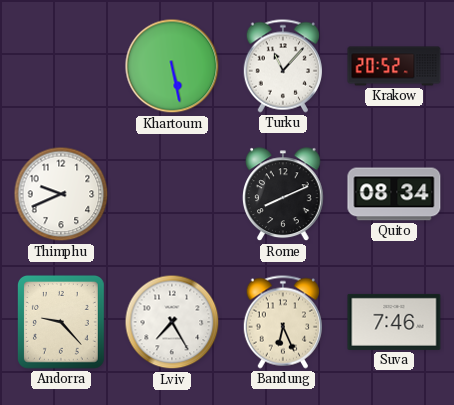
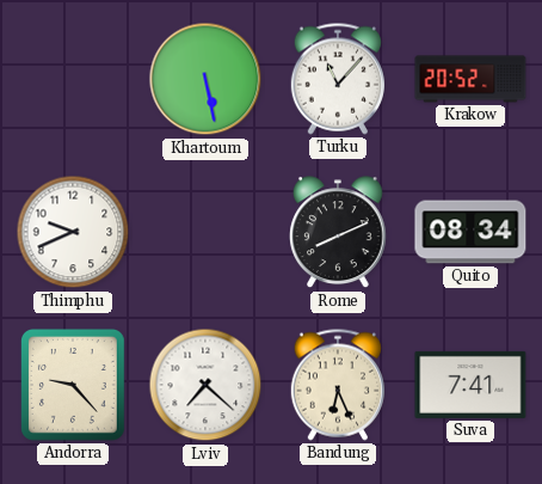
Lviv: 7:25 -> 7:22
Suva: 7:46 -> 7:41
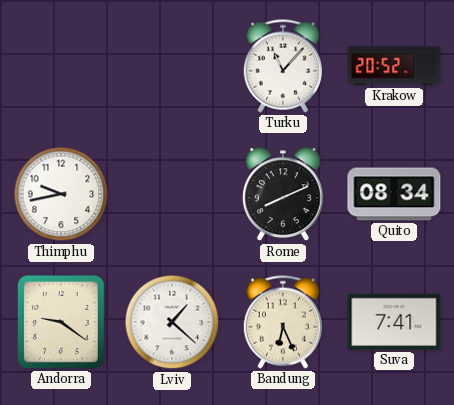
Khartoum: 5:28 -> none
Thimphu: 9:41 -> 9:43
Andorra: 9:23 -> 9:21
Lviv: 7:22 -> 1:22
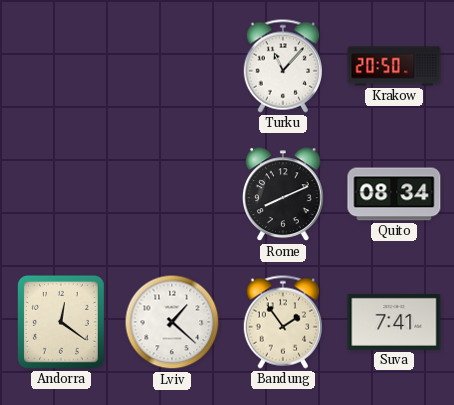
Krakow: 20:52 -> 20:50
Thimphu: 9:43 -> none
Andorra: 9:21 -> 12:21
Bandung: 6:26 -> 1:54
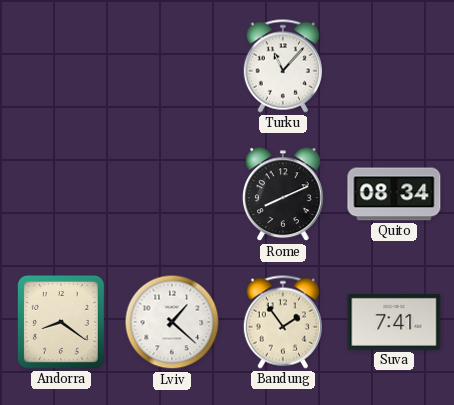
Krakow: 20:50 -> none
Andorra: 12:21 -> 8:21
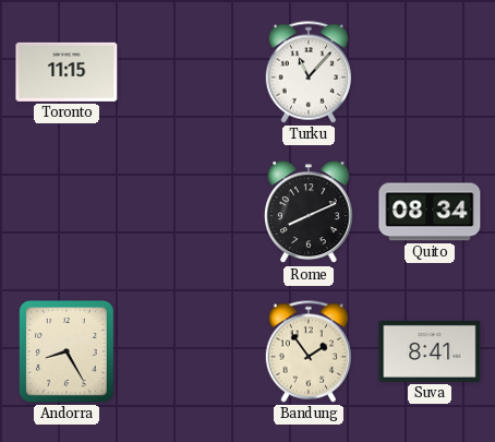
Toronto: none -> 11:15
Andorra: 8:21 -> 8:25
Lviv: 1:22 -> none
Suva: 7:41 -> 8:41
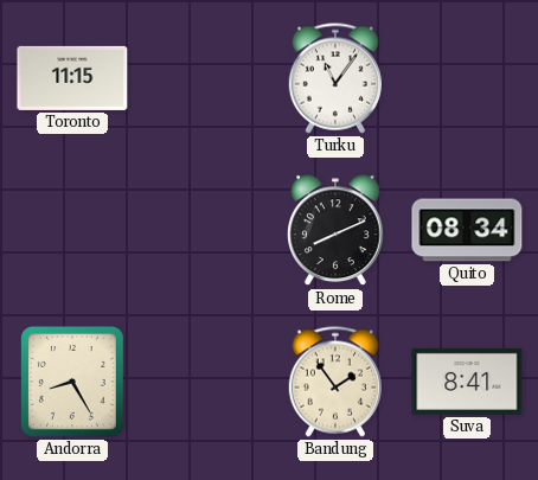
Turku: 11:07 -> 11:06
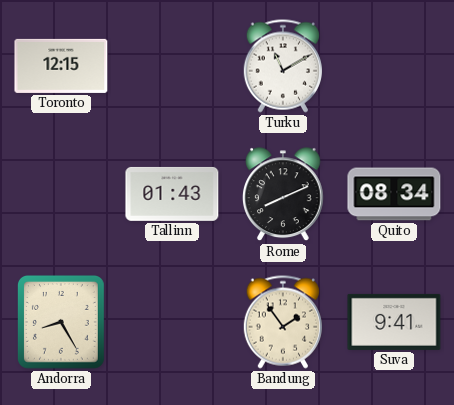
Toronto: 11:15 -> 12:15
Turku: 11:06 -> 11:10
Tallinn: none -> 01:43
Suva: 8:41 -> 9:41
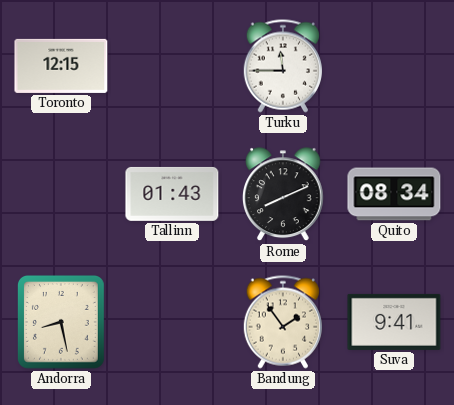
Turku: 11:10 -> 11:45
Andorra: 8:25 -> 8:28
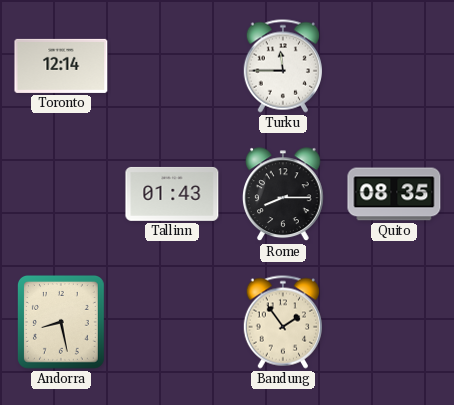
Toronto: 12:15 -> 12:14
Rome: 8:11 -> 8:15
Quito: 08:34 -> 08:35
Suva: 9:41 -> none
